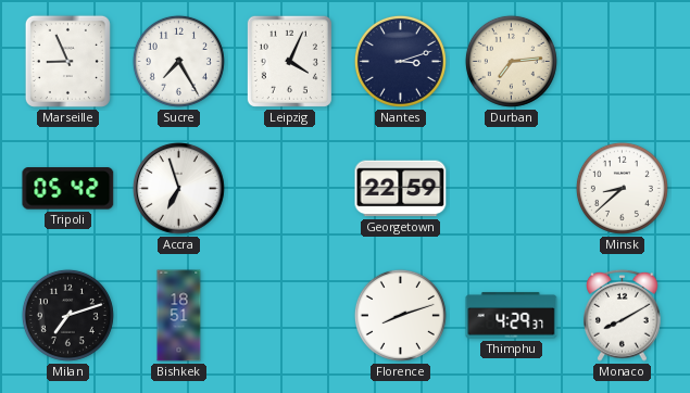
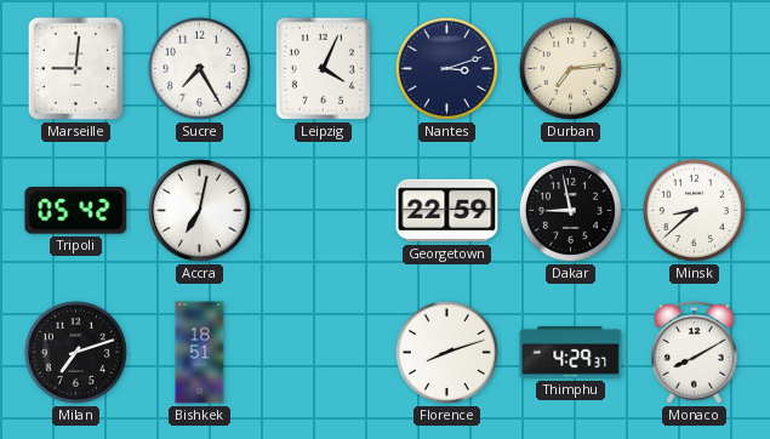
Marseille: 8:56 -> 9:01
Accra: 6:57 -> 7:02
Dakar: none -> 8:58
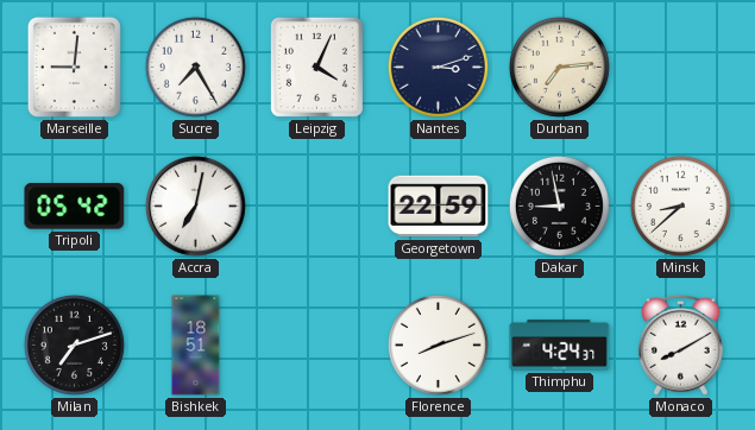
Thimphu: 4:29 -> 4:24
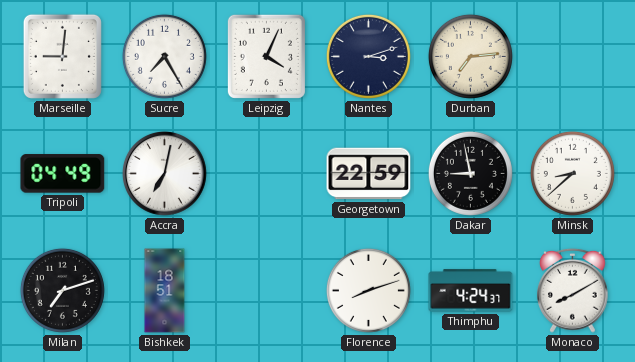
Tripoli: 05:42 -> 04:49
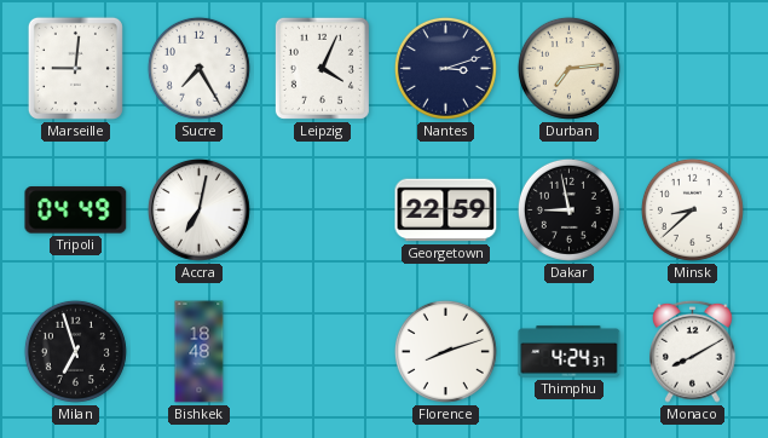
Milan: 7:12 -> 6:57
Bishkek: 18:51 -> 18:48
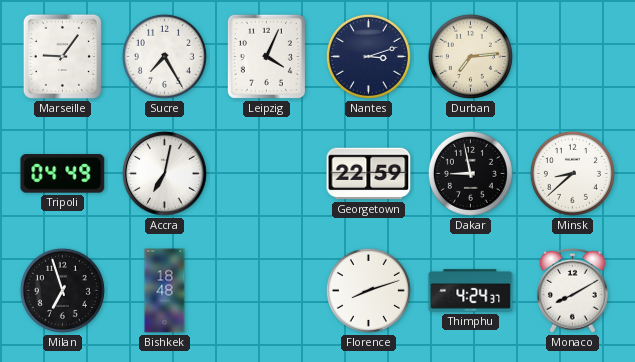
Marseille: 9:01 -> 9:06
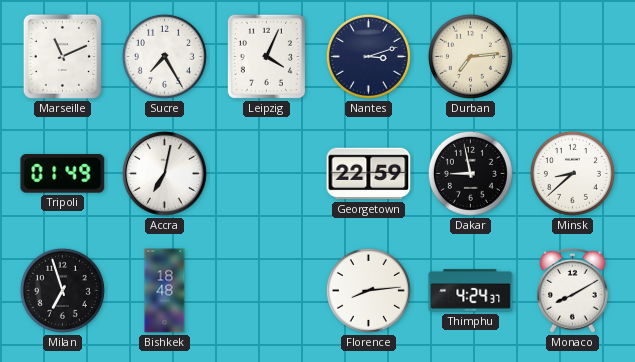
Marseille: 9:06 -> 11:11
Tripoli: 04:49 -> 01:49
Florence: 8:12 -> 8:14
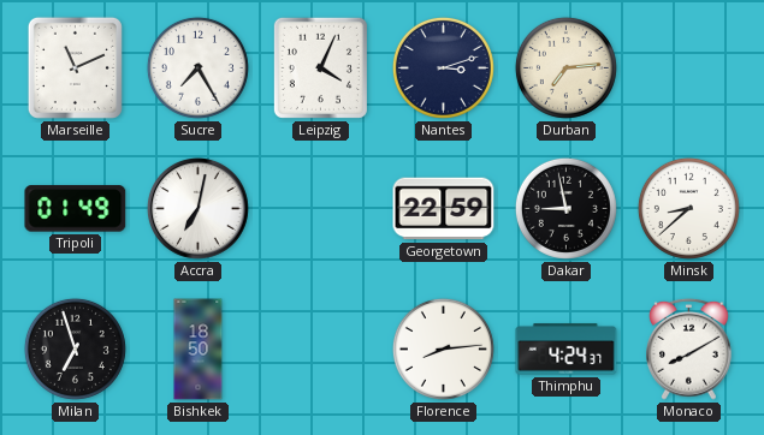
Bishkek: 18:48 -> 18:50
